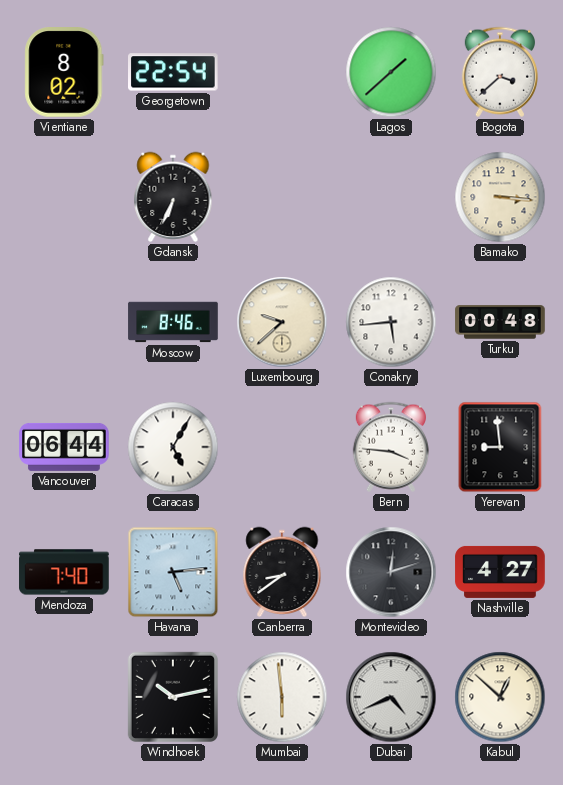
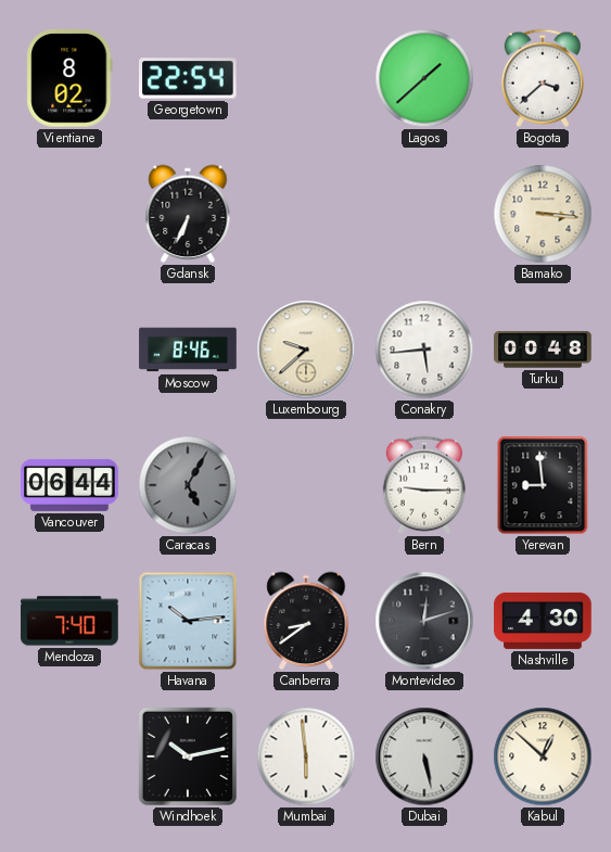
Caracas dial: white -> grey
Bern: 3:46 -> 9:15
Havana: 5:14 -> 10:14
Nashville: 4:27 -> 4:30
Dubai: 4:41 -> 5:28
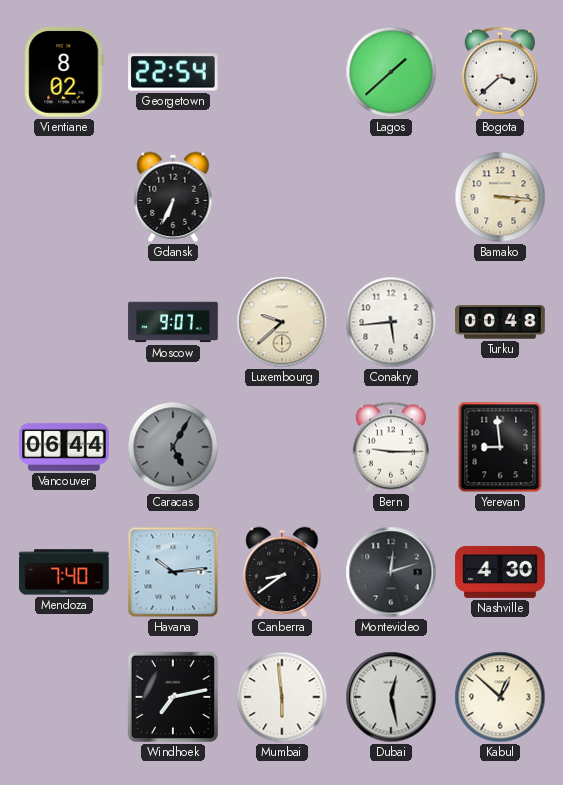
Moscow: 8:46 -> 9:07
Windhoek: 10:13 -> 7:13
Dubai: 5:28 -> 12:28
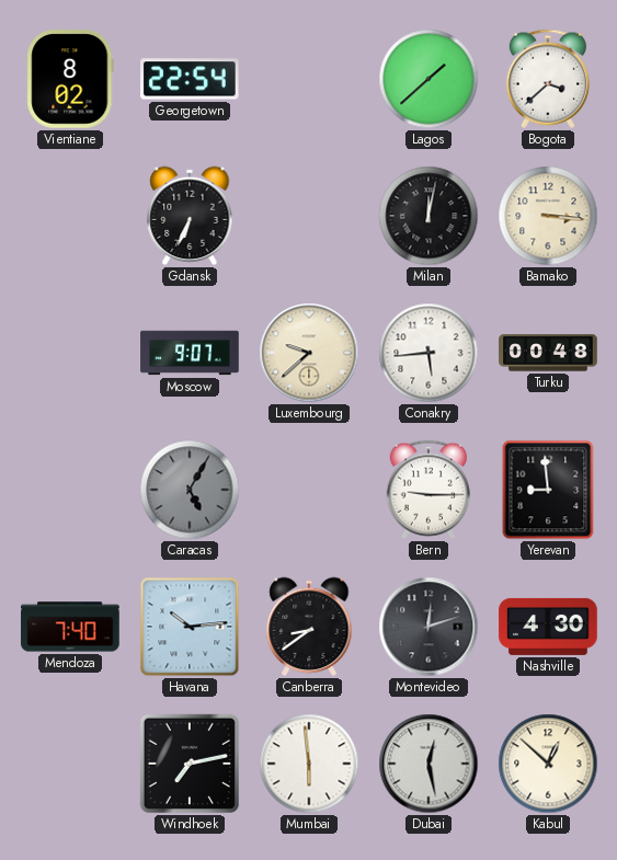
Milan: none -> 12:02
Vancouver: 06:44 -> none
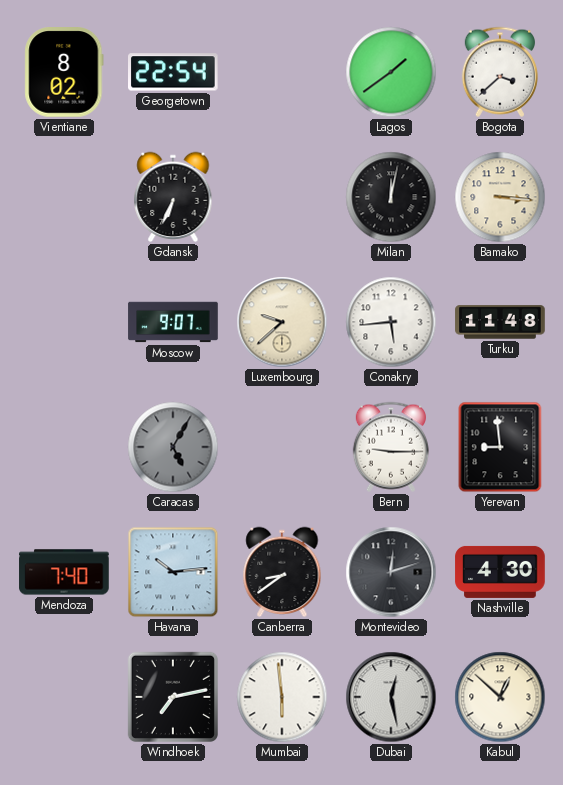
Lagos: 1:38 -> 1:39
Turku: 00:48 -> 11:48
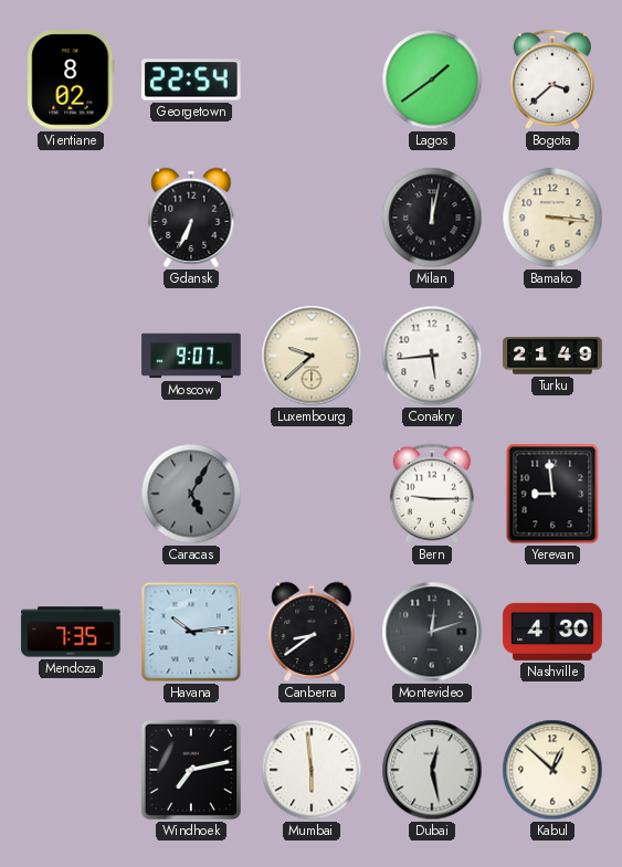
Turku: 11:48 -> 21:49
Mendoza: 7:40 -> 7:35
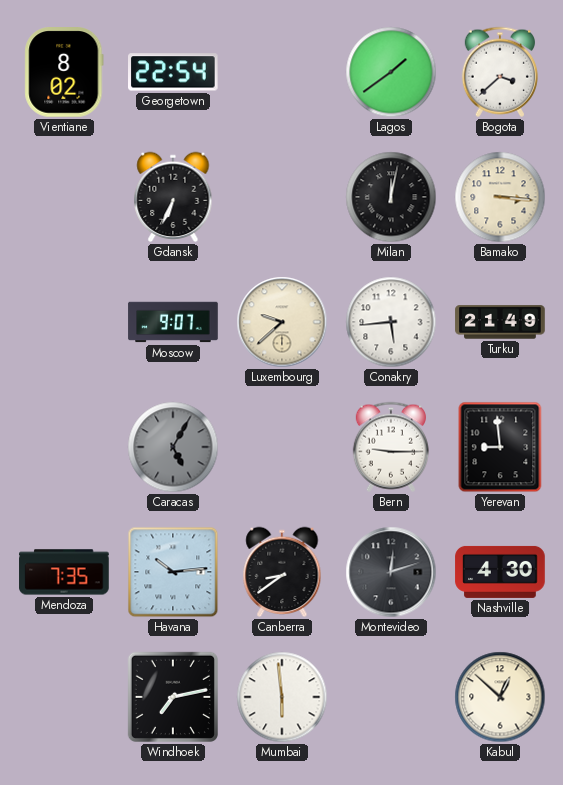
Dubai: 12:28 -> none
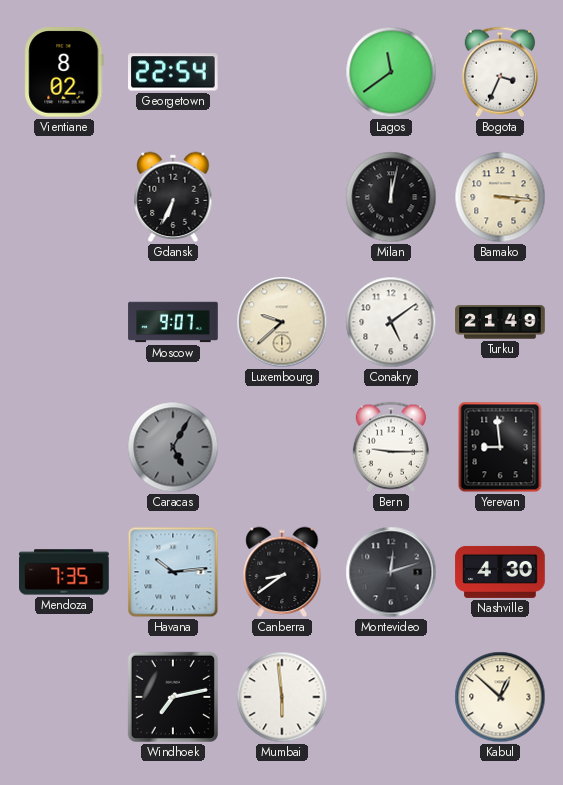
Lagos: 1:39 -> 11:39
Bogota: 3:38 -> 3:34
Conakry: 5:44 -> 5:09
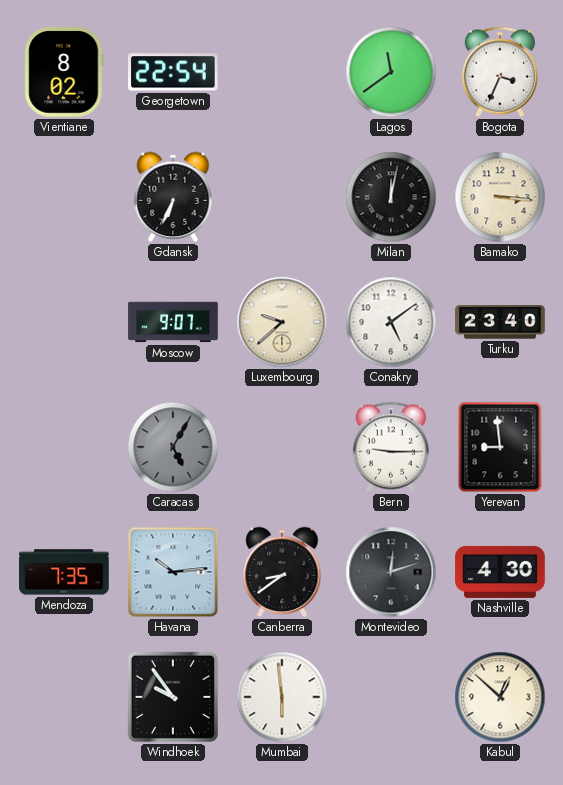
Turku: 21:49 -> 23:40
Windhoek: 7:13 -> 9:54
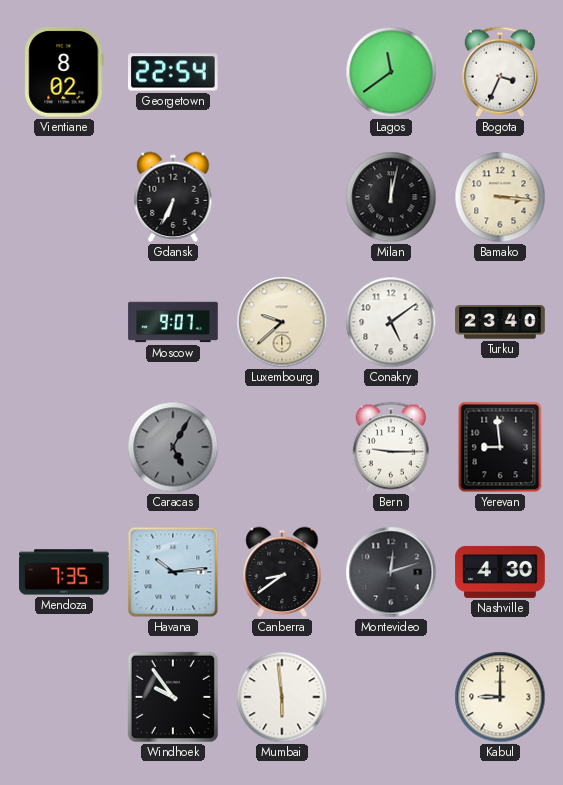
Kabul: 12:52 -> 9:00
